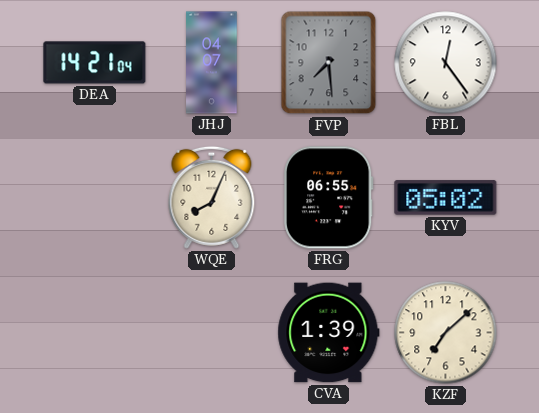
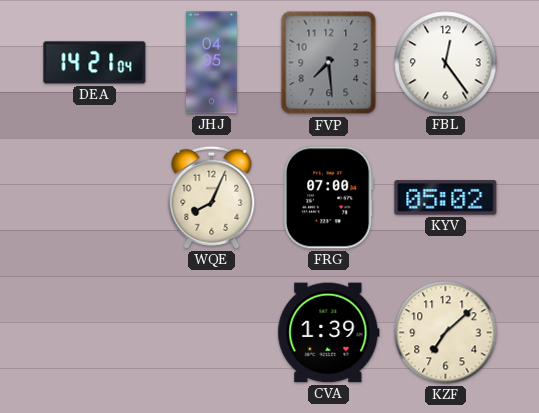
JHJ: 04:07 -> 04:05
FRG: 06:55 -> 07:00
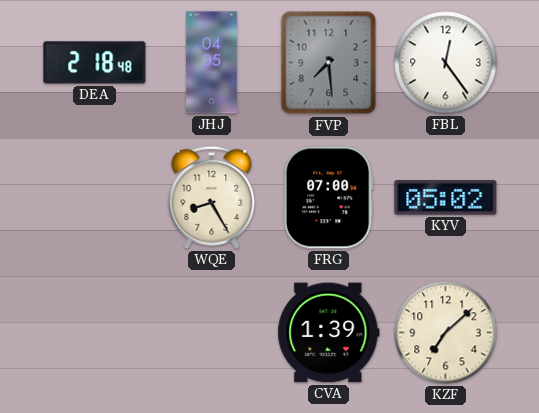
DEA: 14:21 -> 2:18
WQE: 8:04 -> 8:25
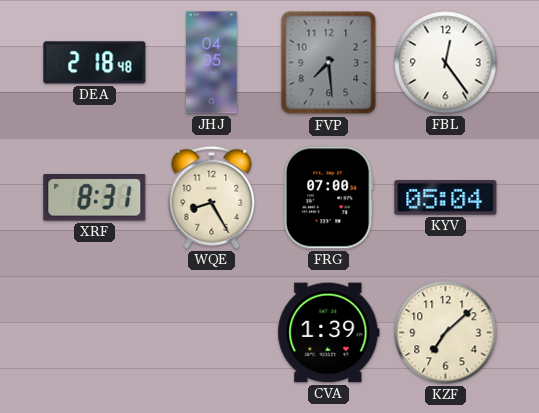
XRF: none -> 8:31
KYV: 05:02 -> 05:04
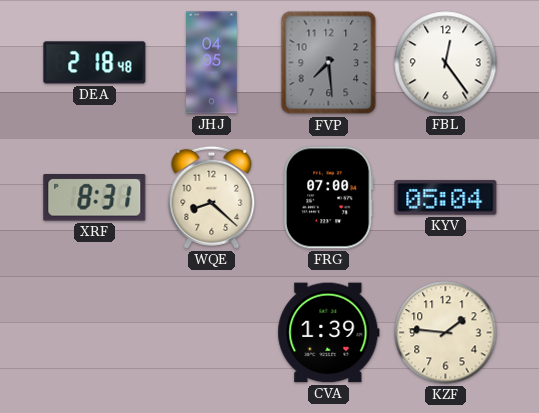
WQE: 8:25 -> 8:22
KZF: 7:08 -> 1:46
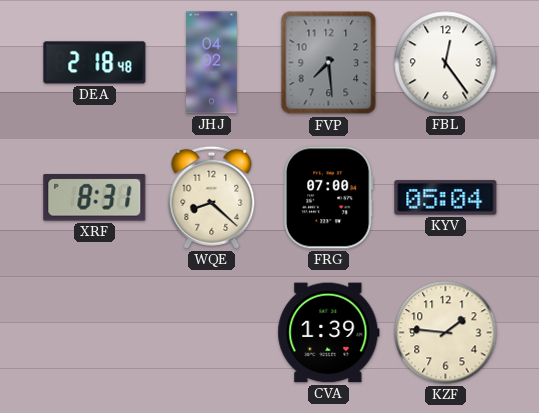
JHJ: 04:05 -> 04:02
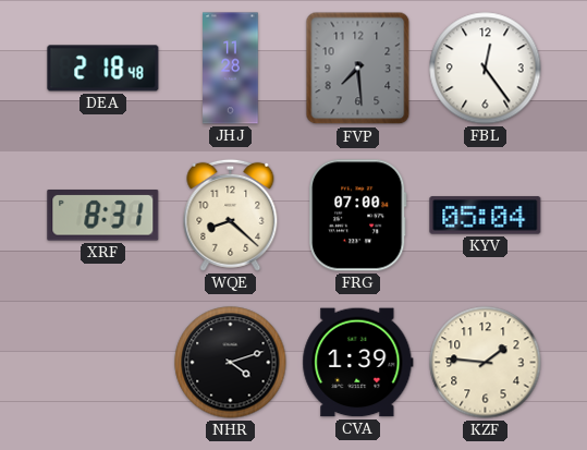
JHJ: 04:02 -> 11:28
NHR: none -> 4:12
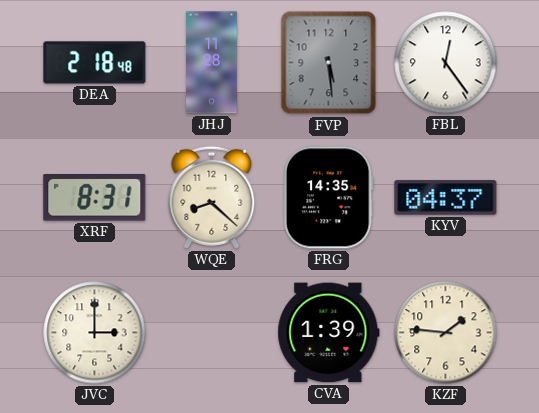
FVP: 7:29 -> 5:29
FRG: 07:00 -> 14:35
KYV: 05:04 -> 04:37
JVC: none -> 3:00
NHR: 4:12 -> none
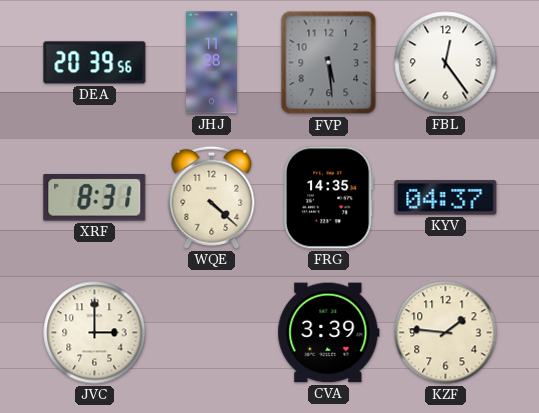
DEA: 2:18 -> 20:39
WQE: 8:22 -> 4:22
CVA: 1:39 -> 3:39
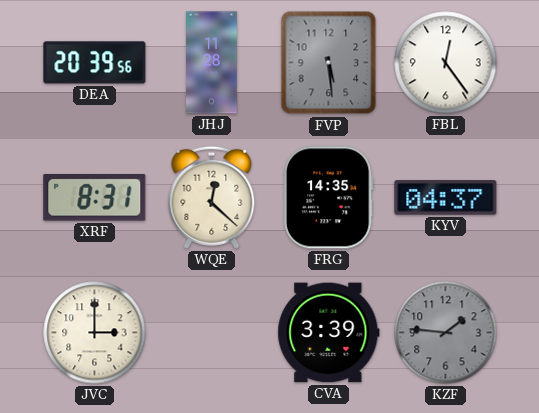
WQE: 4:22 -> 12:22
KZF dial: cream -> grey
